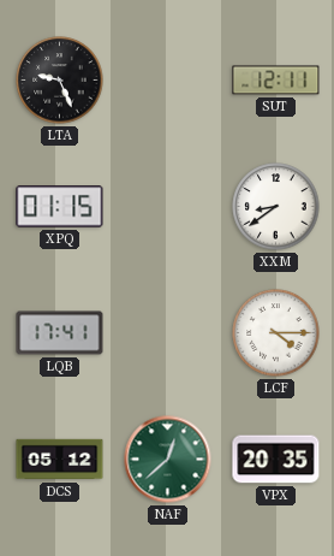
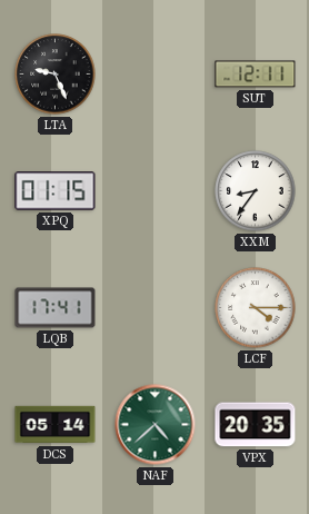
XXM: 8:39 -> 8:36
DCS: 05:12 -> 05:14
NAF: 12:38 -> 4:38
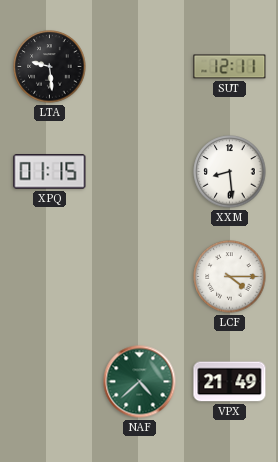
LTA: 9:26 -> 9:29
XXM: 8:36 -> 8:29
LQB: 17:41 -> none
DCS: 05:14 -> none
VPX: 20:35 -> 21:49
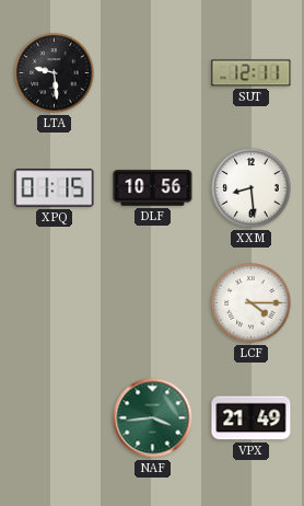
DLF: none -> 10:56
NAF: 4:38 -> 3:44
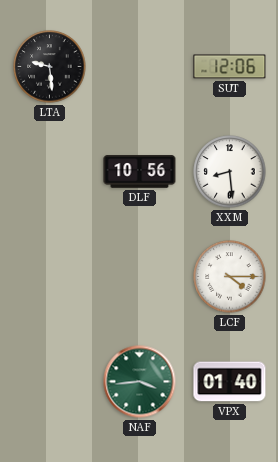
SUT: 12:11 -> 12:06
XPQ: 01:15 -> none
VPX: 21:49 -> 01:40
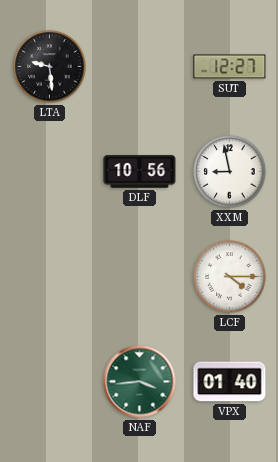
SUT: 12:06 -> 12:27
XXM: 8:29 -> 8:58
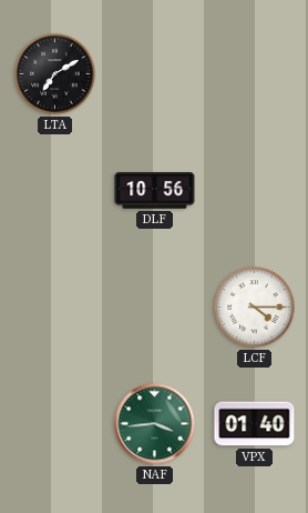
LTA: 9:29 -> 7:10
SUT: 12:27 -> none
XXM: 8:58 -> none
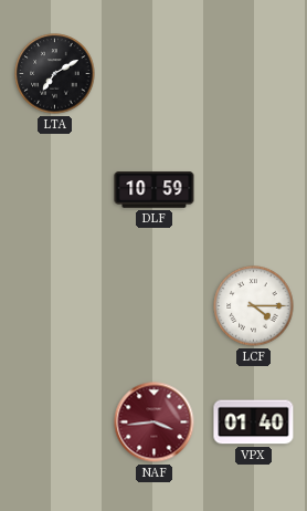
DLF: 10:56 -> 10:59
NAF dial: green -> burgundy
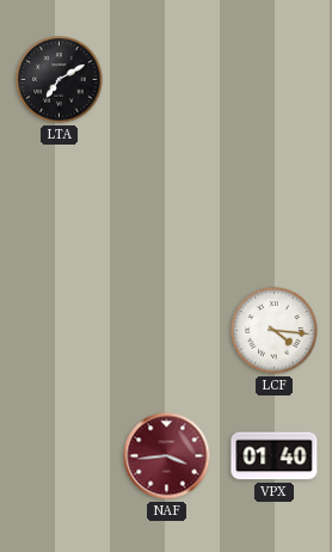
DLF: 10:59 -> none
LCF: 4:15 -> 4:16
